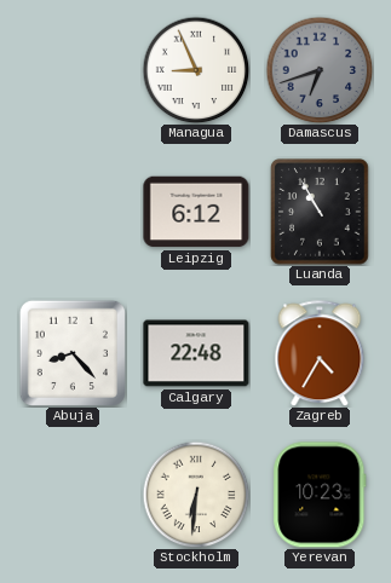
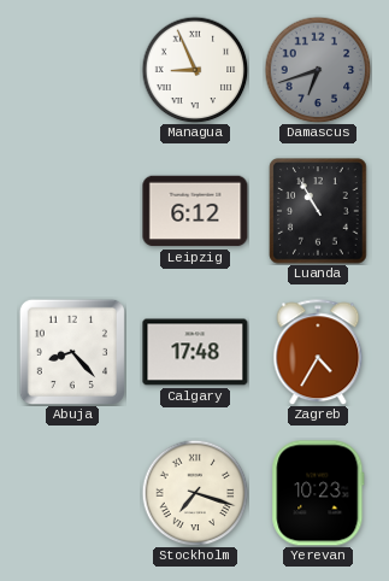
Calgary: 22:48 -> 17:48
Stockholm: 6:31 -> 7:18
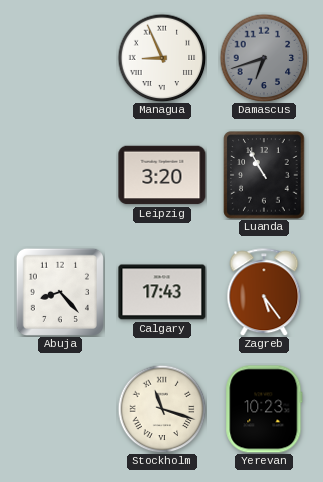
Leipzig: 6:12 -> 3:20
Calgary: 17:48 -> 17:43
Zagreb: 4:35 -> 5:24
Stockholm: 7:18 -> 11:18
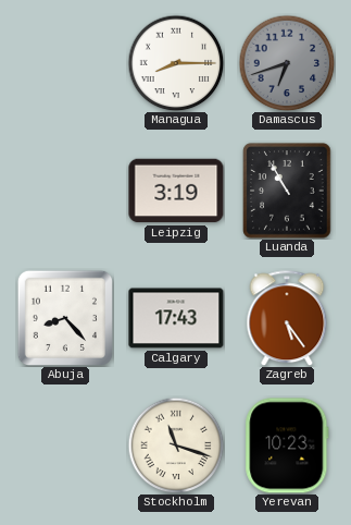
Managua: 8:56 -> 8:15
Leipzig: 3:20 -> 3:19
